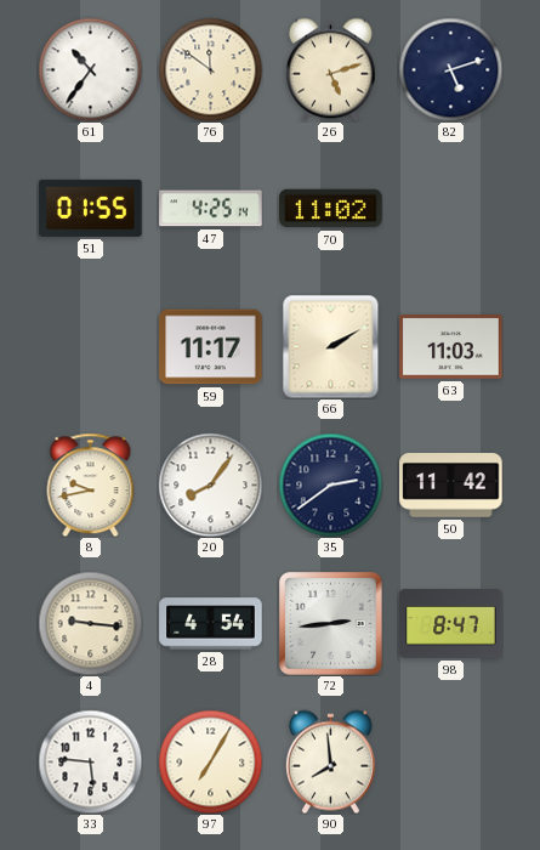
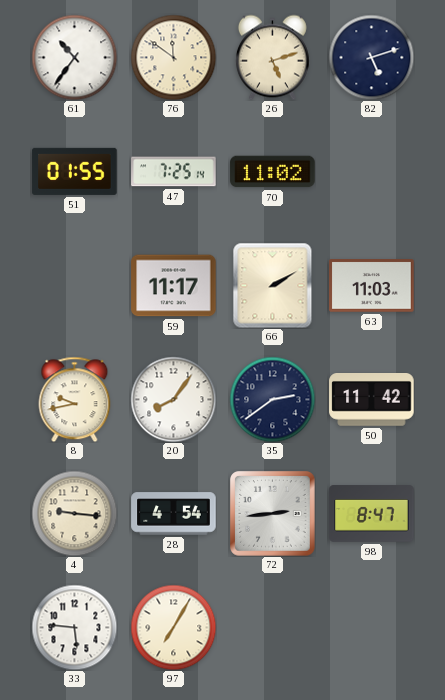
47: 4:25 -> 7:25
90: 7:59 -> none
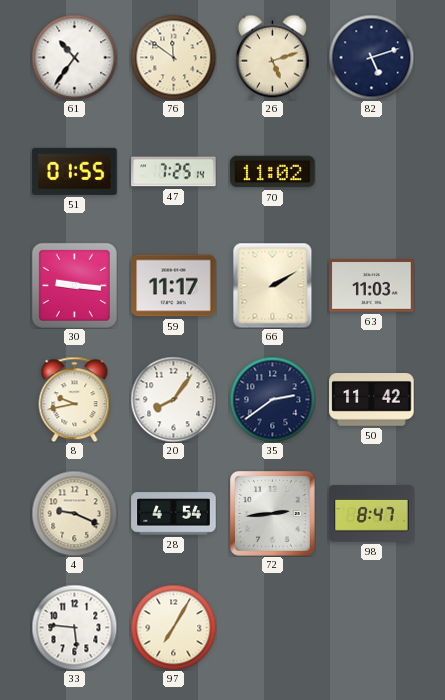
30: none -> 9:16
4: 9:16 -> 9:19
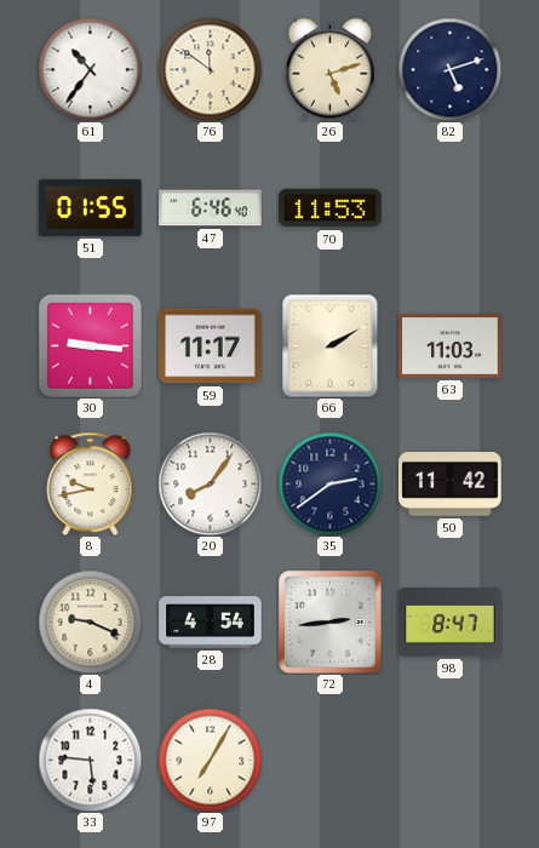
47: 7:25 -> 6:46
70: 11:02 -> 11:53
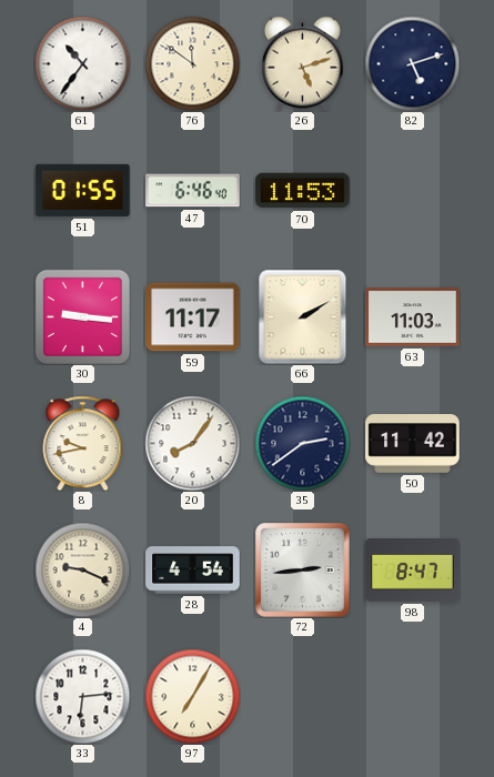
33: 5:46 -> 6:14
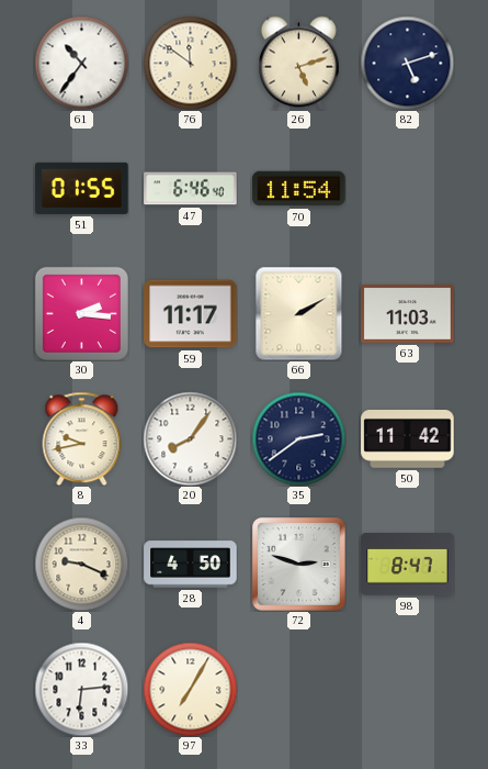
70: 11:53 -> 11:54
30: 9:16 -> 2:16
28: 4:54 -> 4:50
72: 2:44 -> 2:48
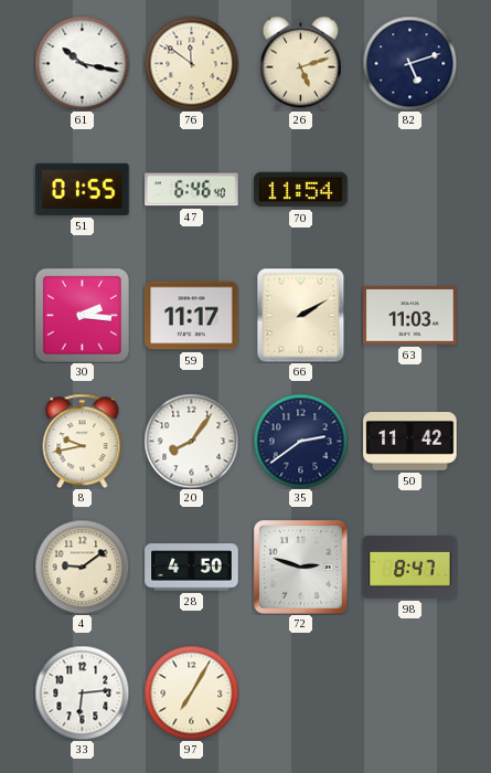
61: 10:36 -> 10:17
4: 9:19 -> 9:09
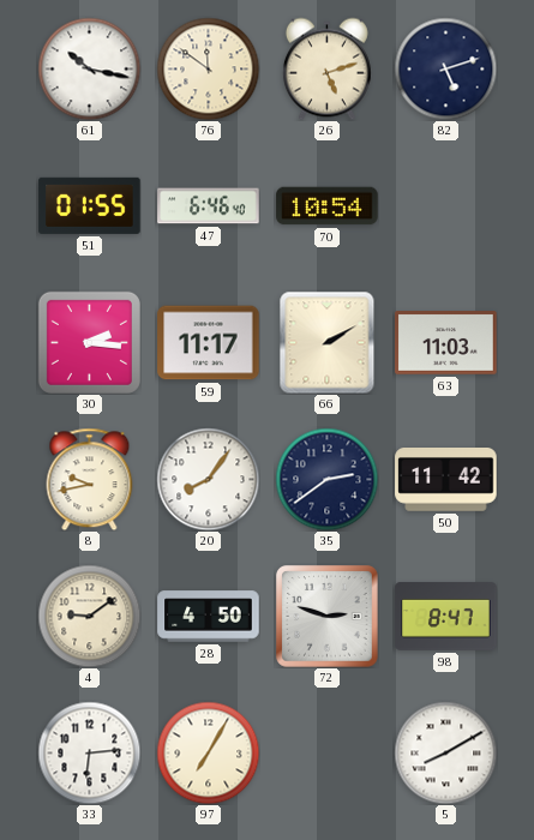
70: 11:54 -> 10:54
5: none -> 8:10
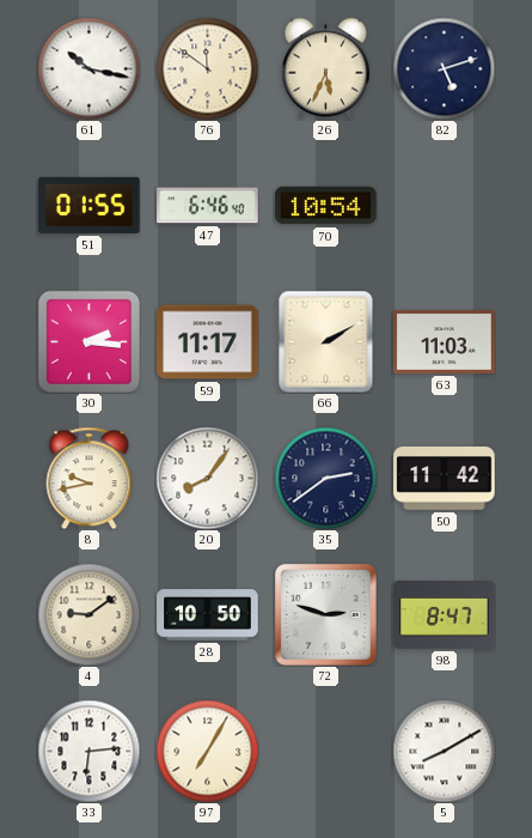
26: 5:12 -> 5:34
28: 4:50 -> 10:50
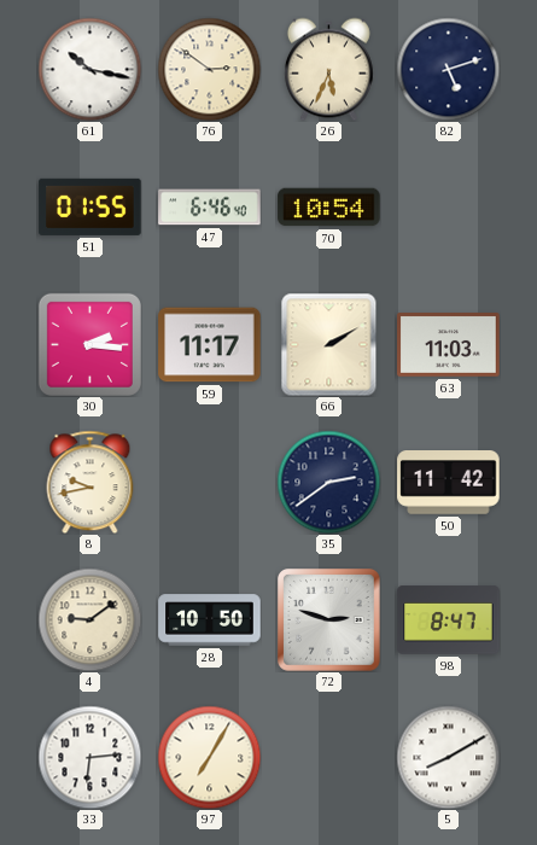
76: 11:51 -> 2:51
20: 8:06 -> none
